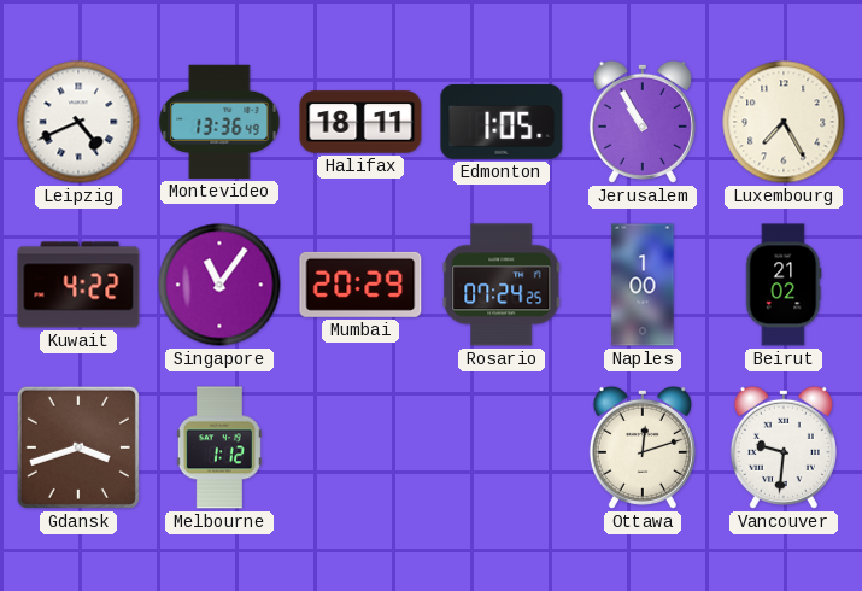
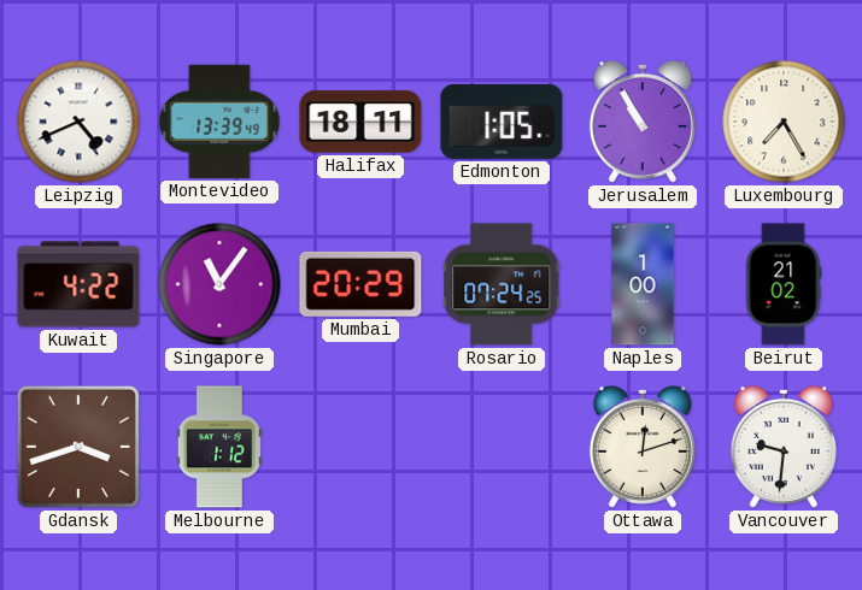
Montevideo: 13:36 -> 13:39
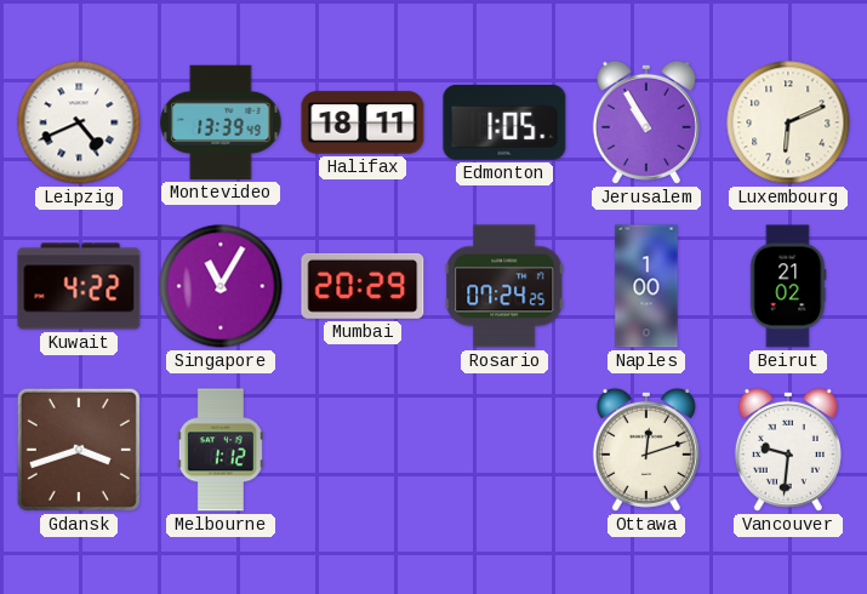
Luxembourg: 7:25 -> 6:11
Singapore: 11:06 -> 11:05
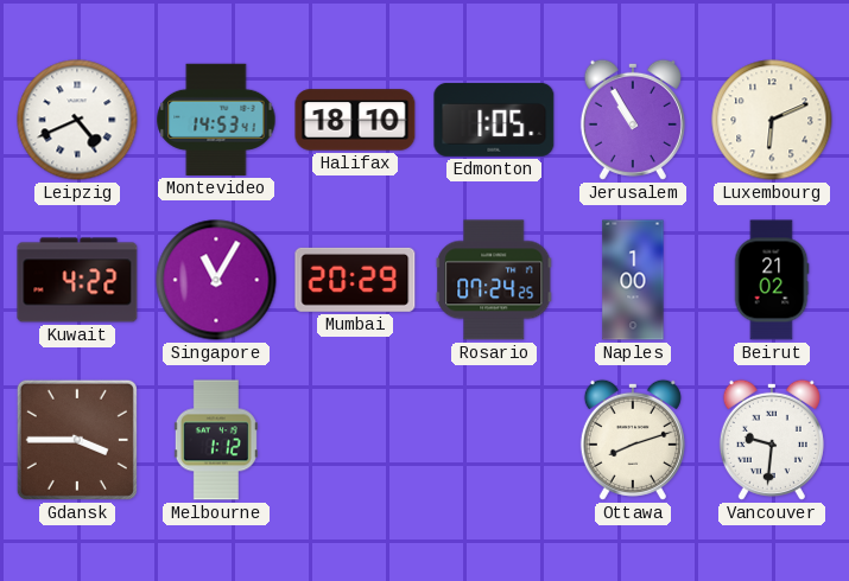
Montevideo: 13:39 -> 14:53
Halifax: 18:11 -> 18:10
Gdansk: 3:42 -> 3:45
Ottawa: 12:12 -> 8:12
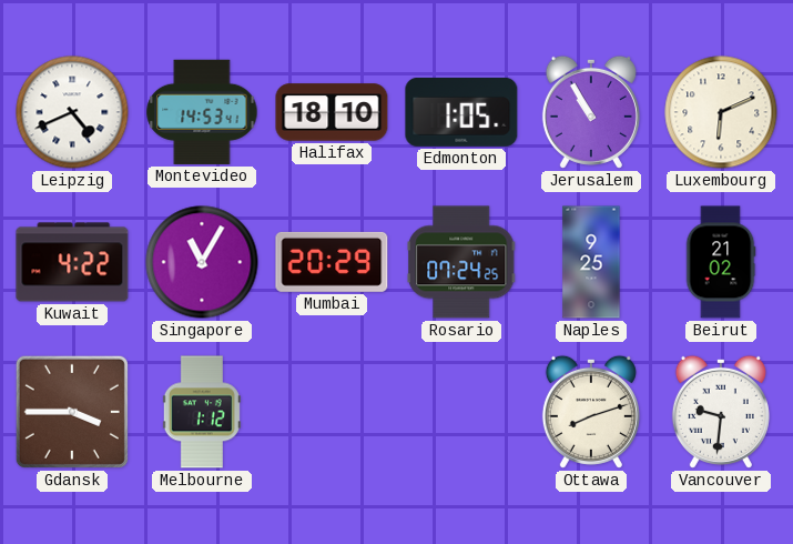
Naples: 1:00 -> 9:25
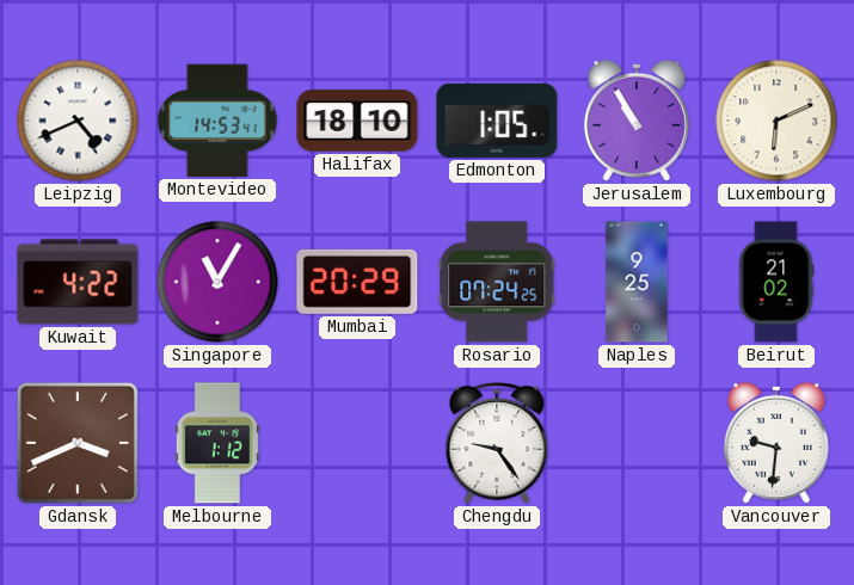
Gdansk: 3:45 -> 3:41
Chengdu: none -> 9:24
Ottawa: 8:12 -> none
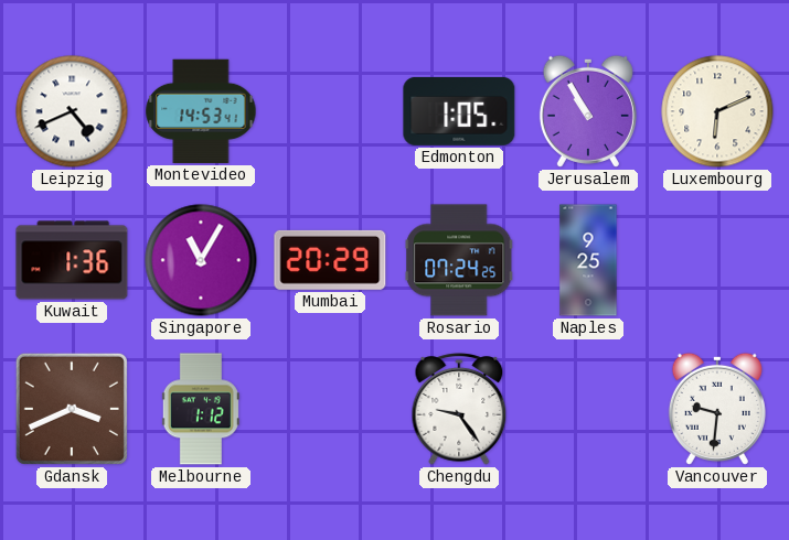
Halifax: 18:10 -> none
Kuwait: 4:22 -> 1:36
Beirut: 21:02 -> none
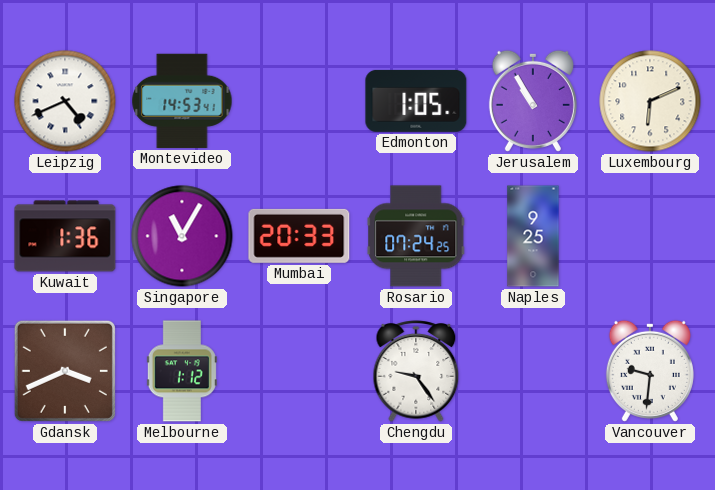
Mumbai: 20:29 -> 20:33
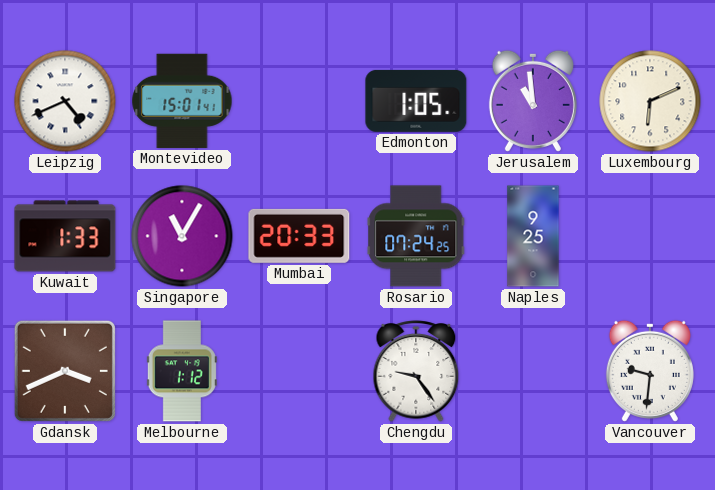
Montevideo: 14:53 -> 15:01
Jerusalem: 10:55 -> 10:59
Kuwait: 1:36 -> 1:33
